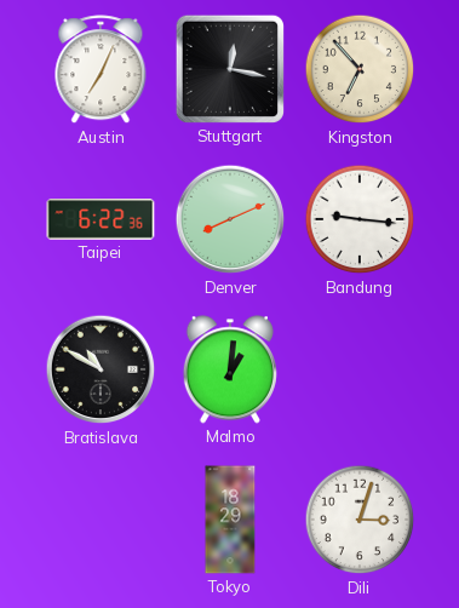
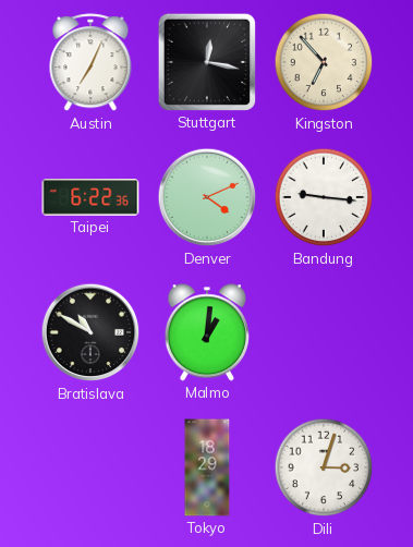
Denver: 8:11 -> 4:11
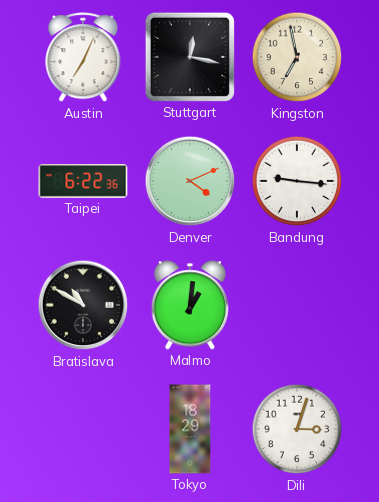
Kingston: 6:53 -> 6:58
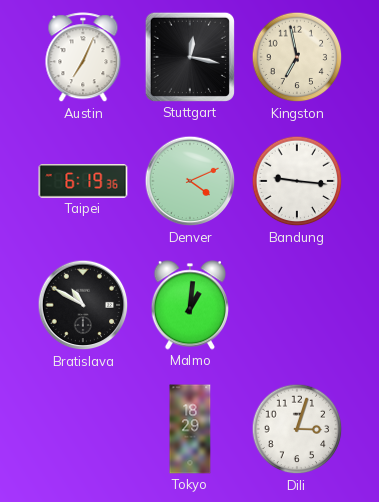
Taipei: 6:22 -> 6:19
